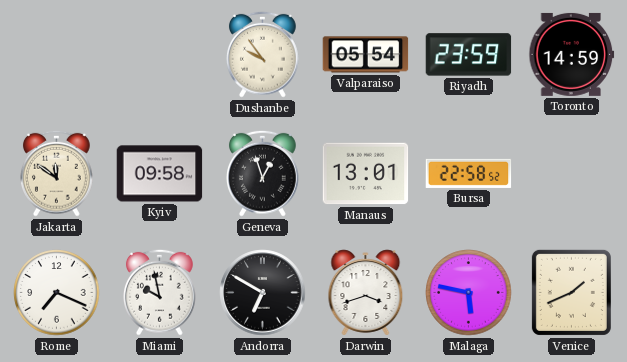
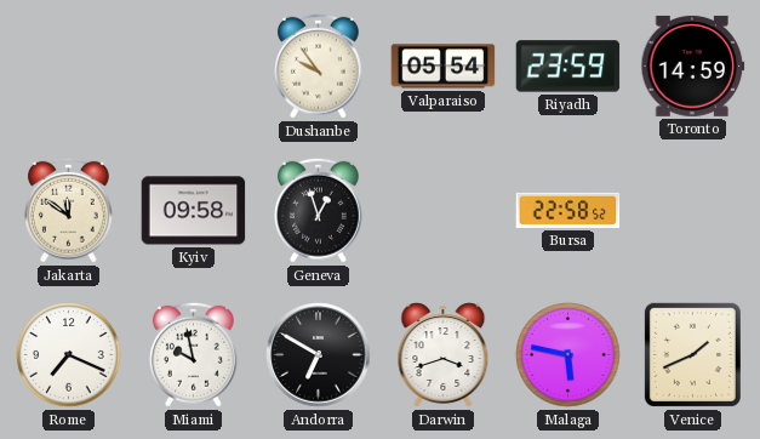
Manaus: 13:01 -> none
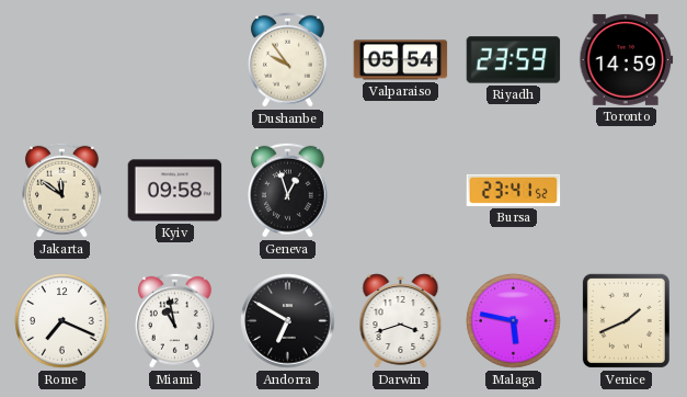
Bursa: 22:58 -> 23:41
Miami: 9:58 -> 10:58
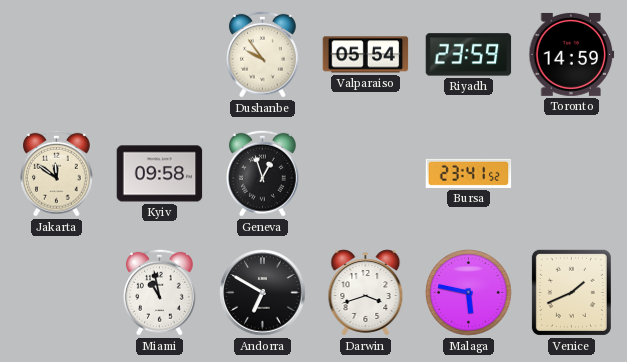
Rome: 7:19 -> none
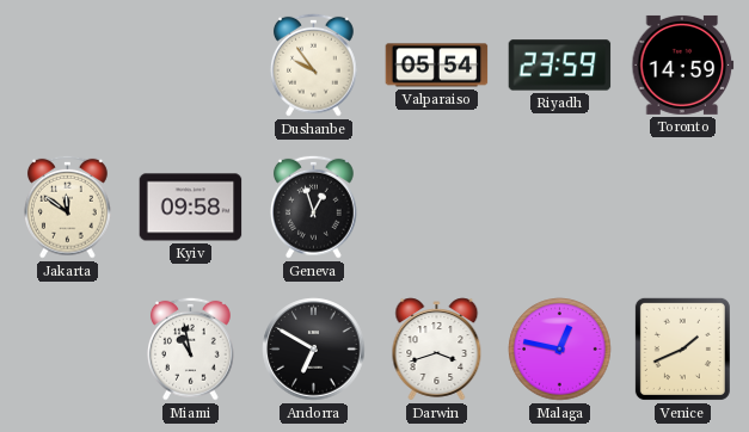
Bursa: 23:41 -> none
Malaga: 5:47 -> 12:47
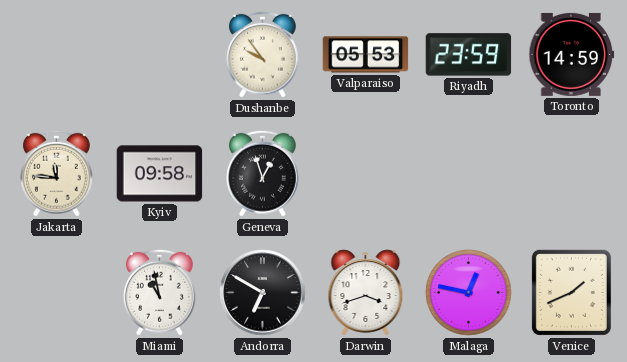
Valparaiso: 05:54 -> 05:53
Jakarta: 11:51 -> 11:46
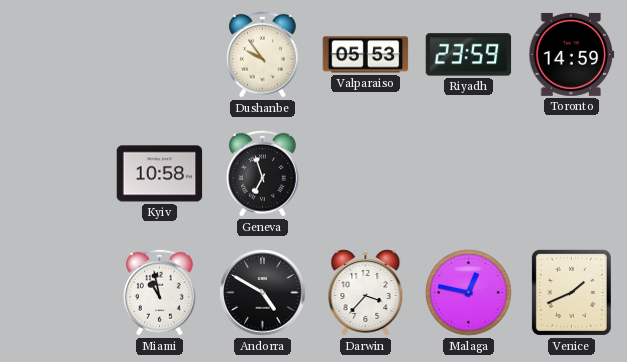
Jakarta: 11:46 -> none
Kyiv: 09:58 -> 10:58
Geneva: 12:57 -> 6:57
Andorra: 6:50 -> 4:50
Darwin: 3:42 -> 3:37
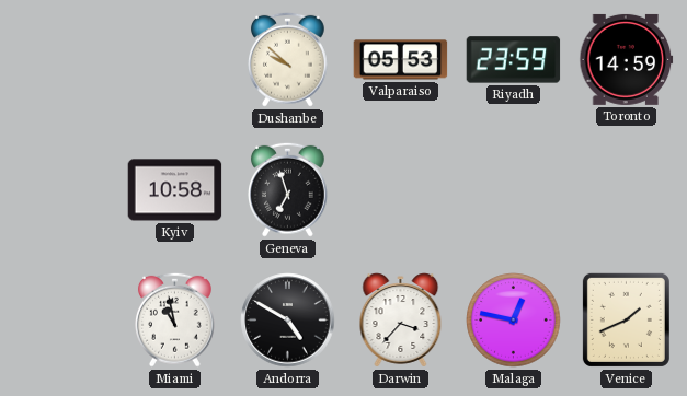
Dushanbe: 9:54 -> 9:52
